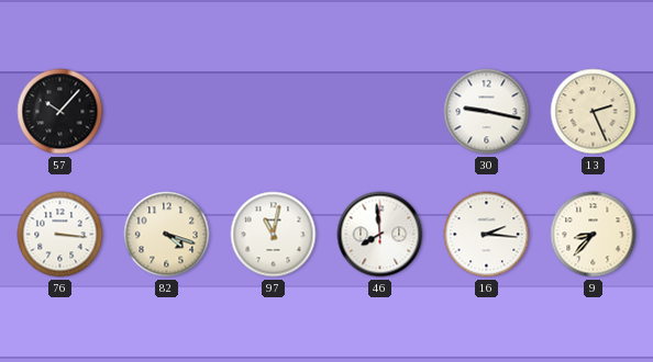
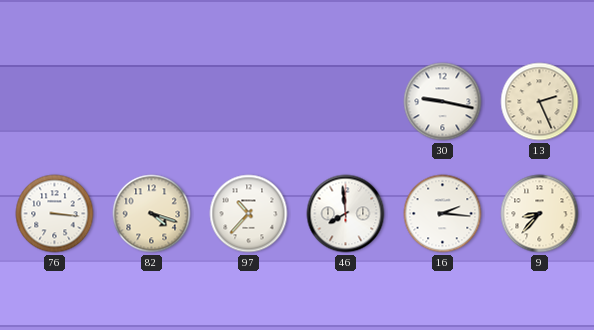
57: 10:07 -> none
97: 11:02 -> 10:37
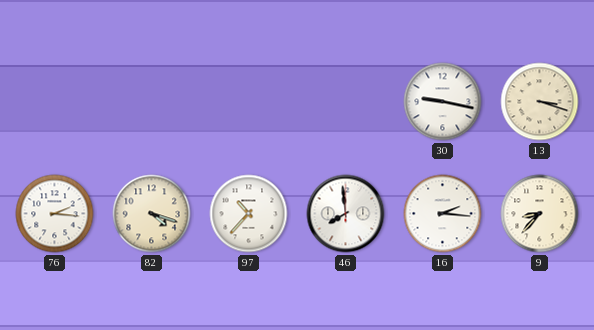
13: 2:26 -> 3:18
76: 3:16 -> 2:16
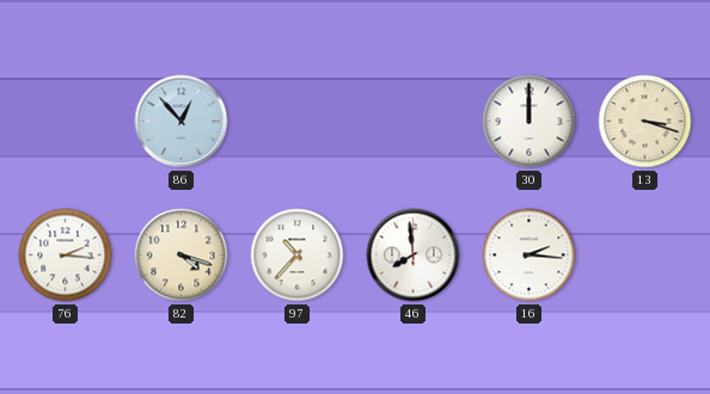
86: none -> 12:53
30: 9:17 -> 12:00
9: 8:37 -> none
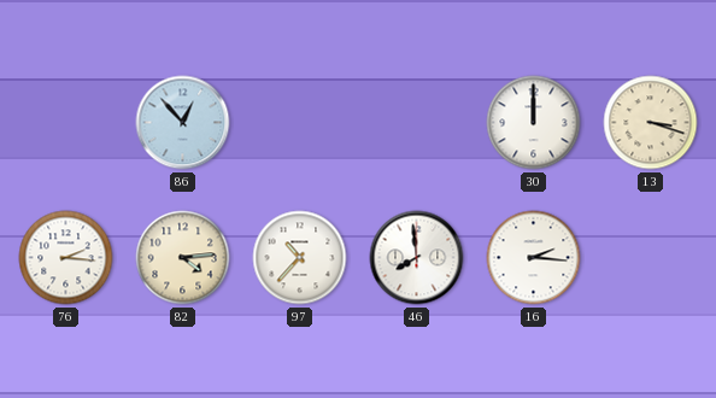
82: 4:18 -> 4:14
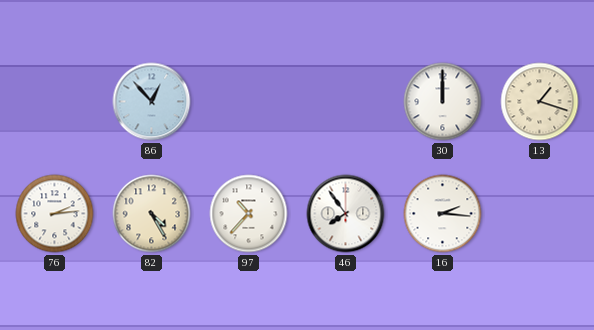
13: 3:18 -> 1:18
76: 2:16 -> 2:14
82: 4:14 -> 4:25
46: 7:59 -> 7:54
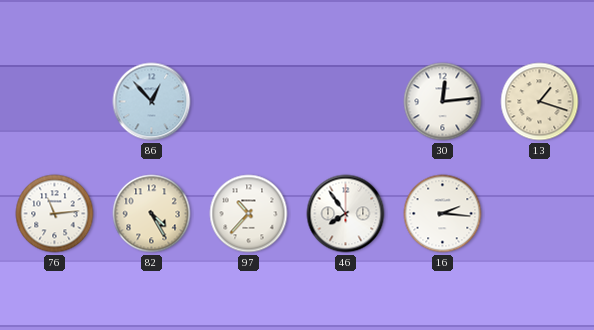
30: 12:00 -> 12:14
76: 2:14 -> 11:14
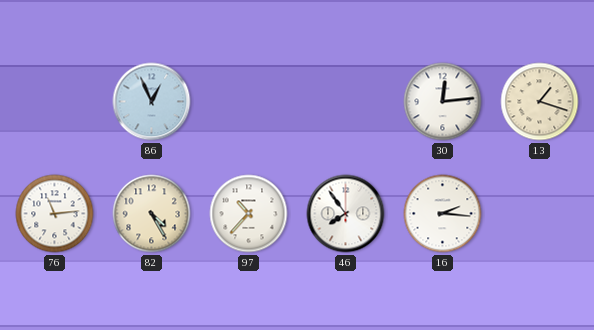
86: 12:53 -> 12:56
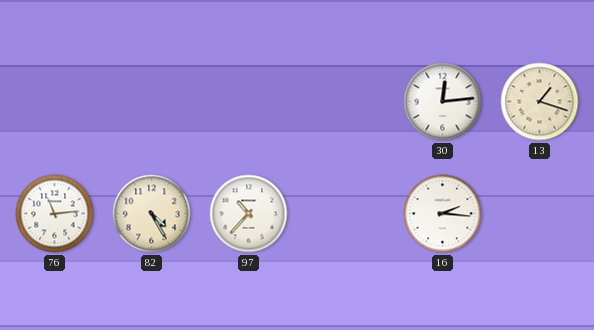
86: 12:56 -> none
46: 7:54 -> none
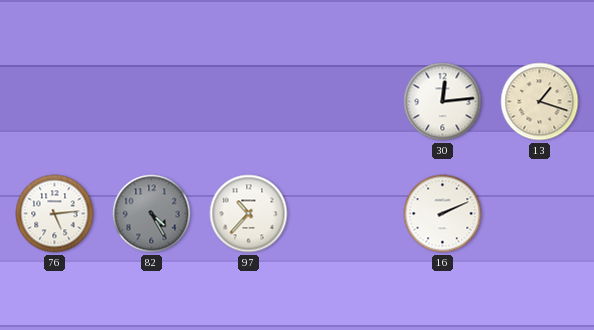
76: 11:14 -> 5:14
82 dial: cream -> grey
16: 2:16 -> 2:11
